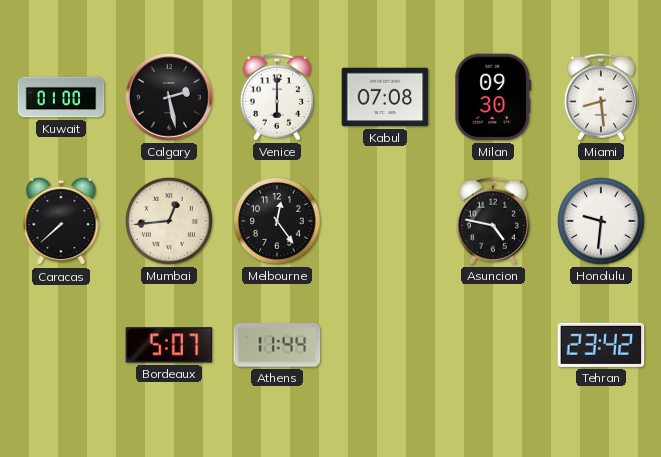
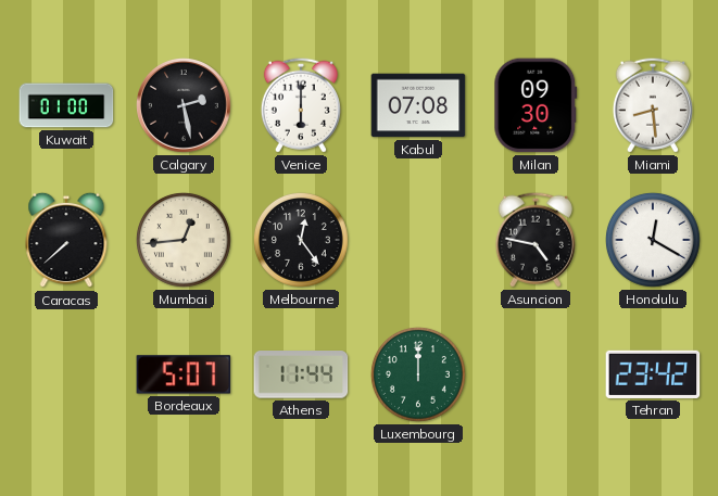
Honolulu: 9:31 -> 12:20
Luxembourg: none -> 12:00
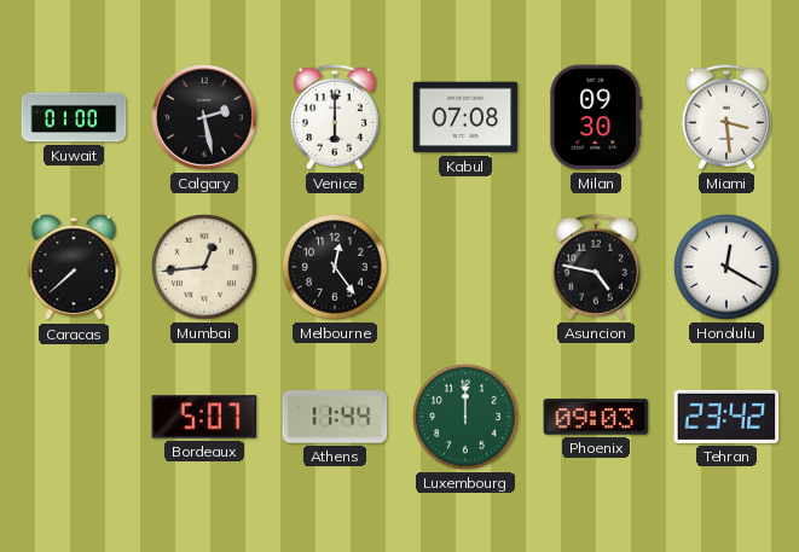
Miami: 8:29 -> 3:29
Phoenix: none -> 09:03
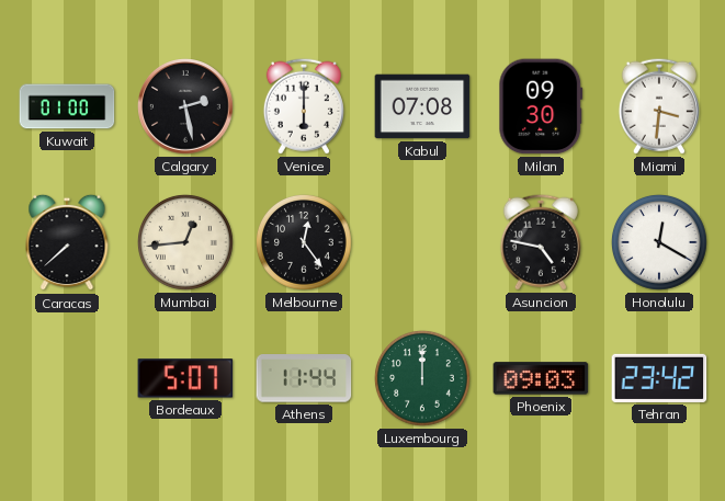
Miami: 3:29 -> 3:31
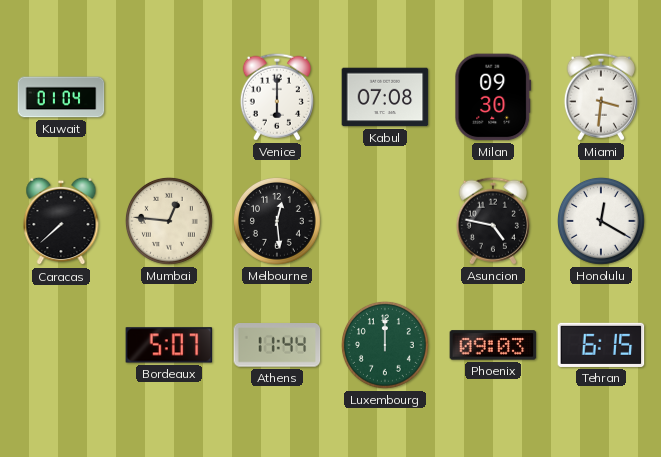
Kuwait: 01:00 -> 01:04
Calgary: 2:28 -> none
Mumbai: 12:44 -> 12:46
Melbourne: 12:24 -> 12:29
Tehran: 23:42 -> 6:15
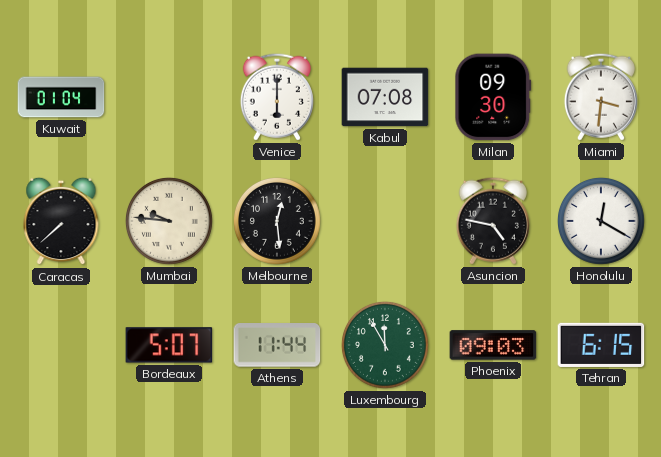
Mumbai: 12:46 -> 9:46
Luxembourg: 12:00 -> 11:55
